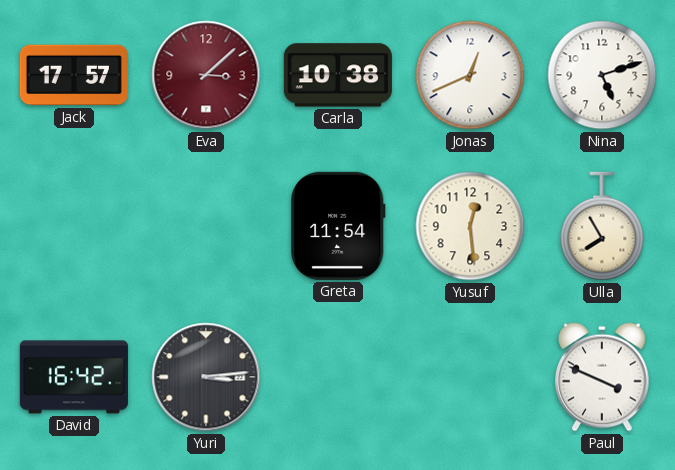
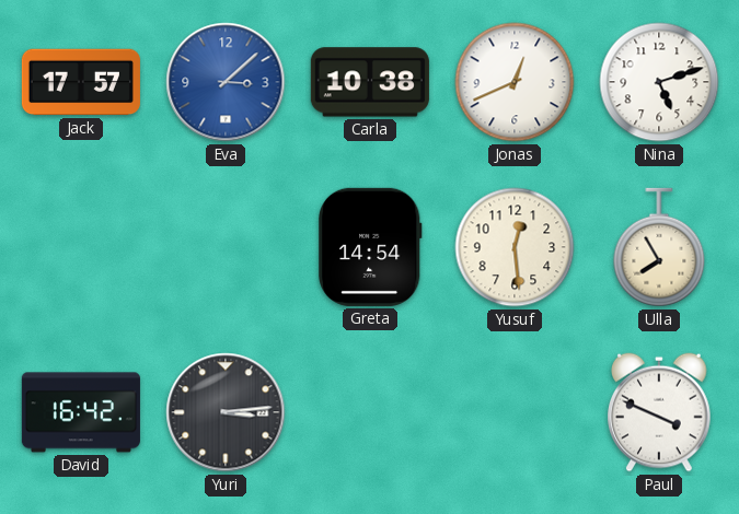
Eva dial: burgundy -> blue
Greta: 11:54 -> 14:54
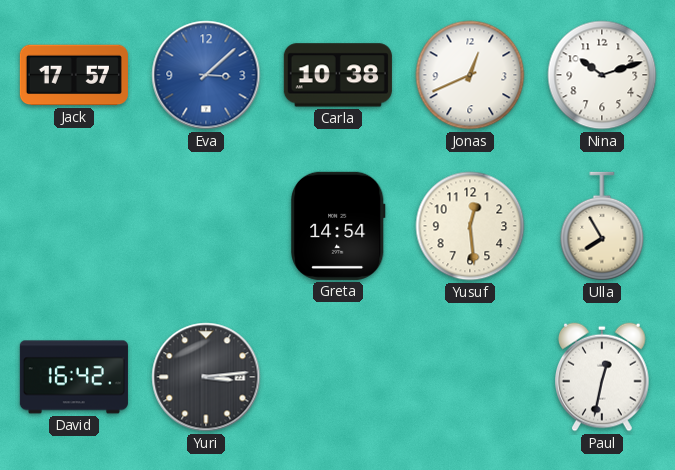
Nina: 5:12 -> 10:12
Paul: 3:49 -> 12:32
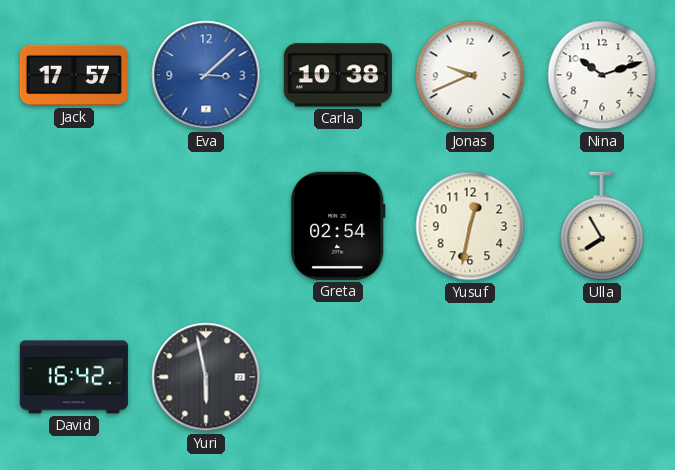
Jonas: 12:41 -> 9:41
Greta: 14:54 -> 02:54
Yusuf: 12:29 -> 12:32
Yuri: 3:14 -> 5:58
Paul: 12:32 -> none
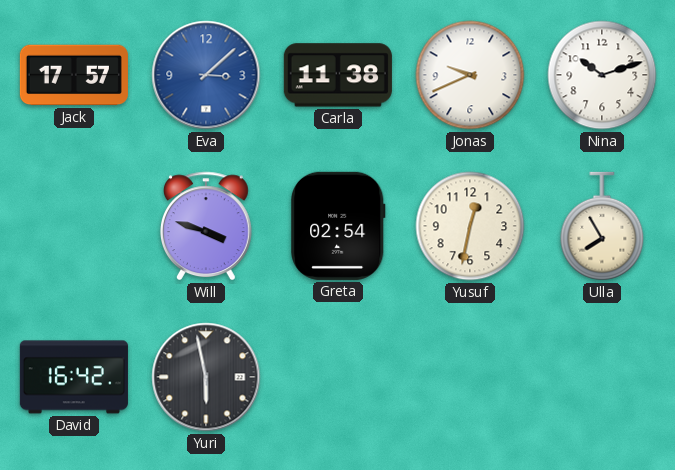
Carla: 10:38 -> 11:38
Will: none -> 3:48
